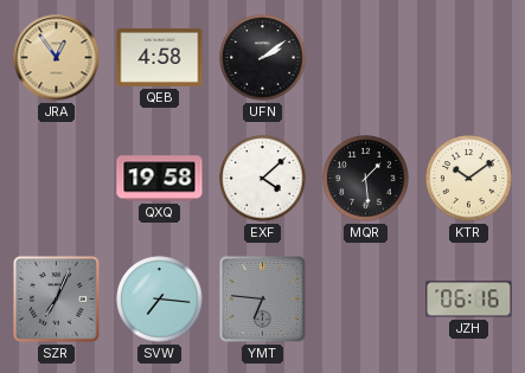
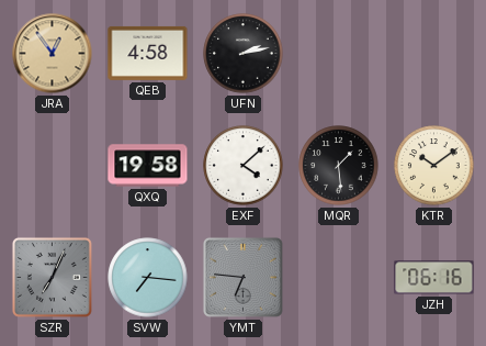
UFN: 2:09 -> 2:13
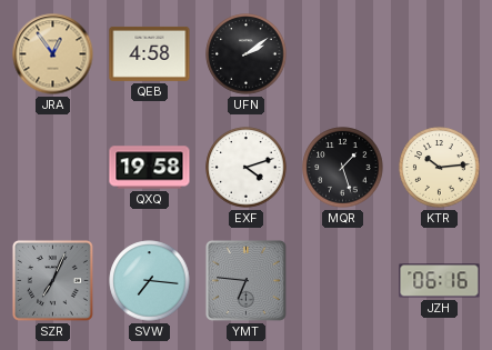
UFN: 2:13 -> 2:09
EXF: 4:08 -> 4:12
MQR: 1:29 -> 1:27
KTR: 10:09 -> 10:14
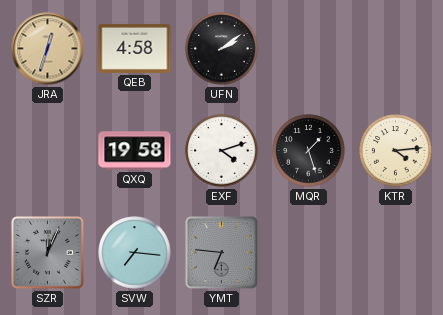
JRA: 12:54 -> 12:33
KTR: 10:14 -> 4:14
SZR: 7:04 -> 12:04
JZH: 06:16 -> none
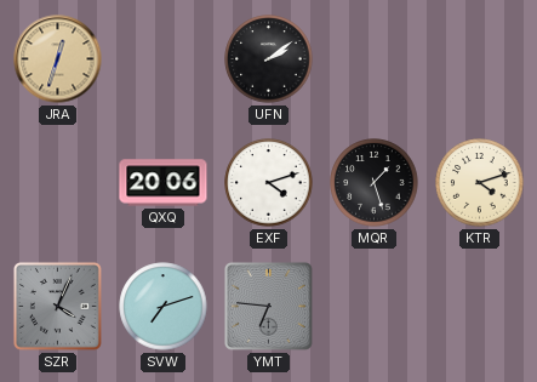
QEB: 4:58 -> none
QXQ: 19:58 -> 20:06
KTR: 4:14 -> 4:12
SZR: 12:04 -> 4:04
SVW: 7:16 -> 7:12
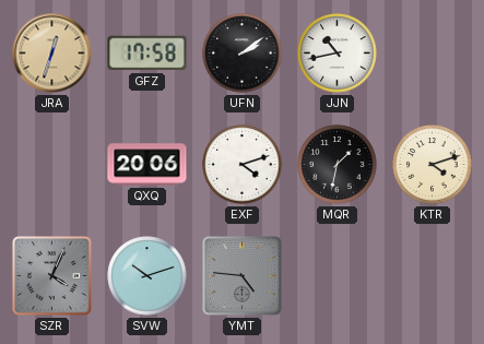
GFZ: none -> 17:58
JJN: none -> 10:43
MQR: 1:27 -> 1:32
SVW: 7:12 -> 10:12
YMT: 6:46 -> 4:46
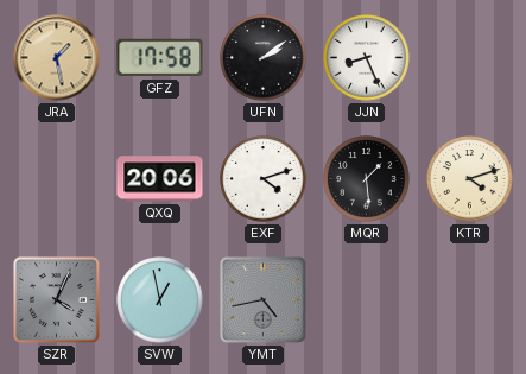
JRA: 12:33 -> 1:28
JJN: 10:43 -> 8:26
MQR: 1:32 -> 1:29
SVW: 10:12 -> 12:58
YMT: 4:46 -> 4:43
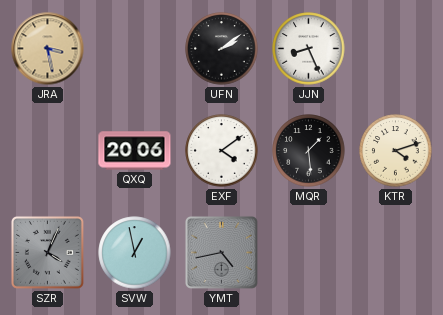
JRA: 1:28 -> 3:28
GFZ: 17:58 -> none
EXF: 4:12 -> 4:09
